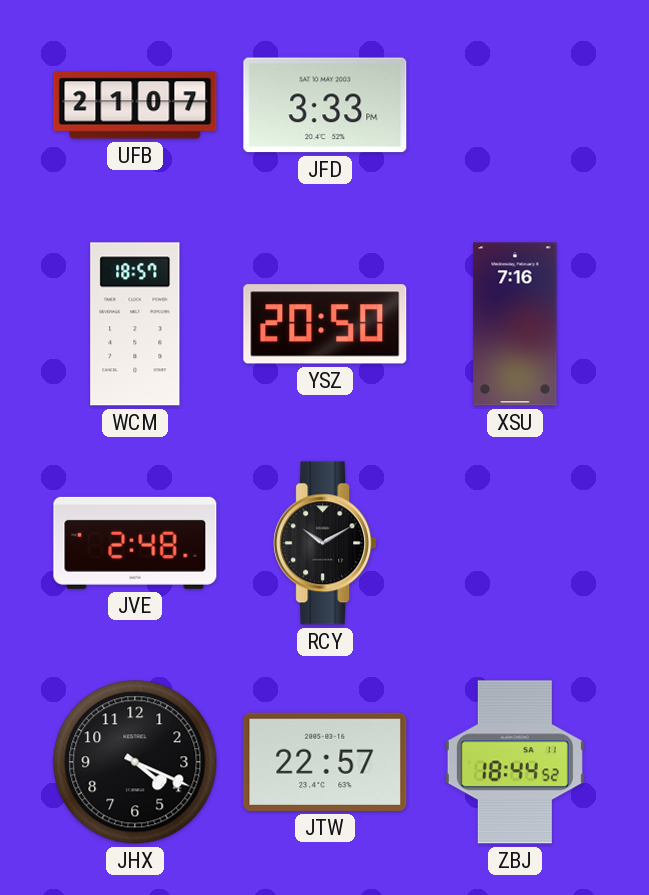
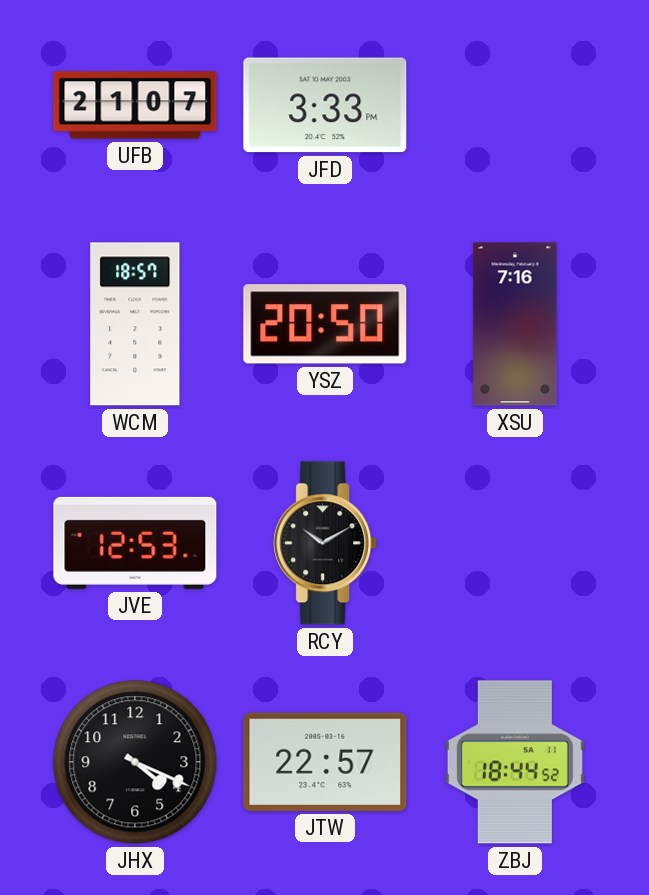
JVE: 2:48 -> 12:53
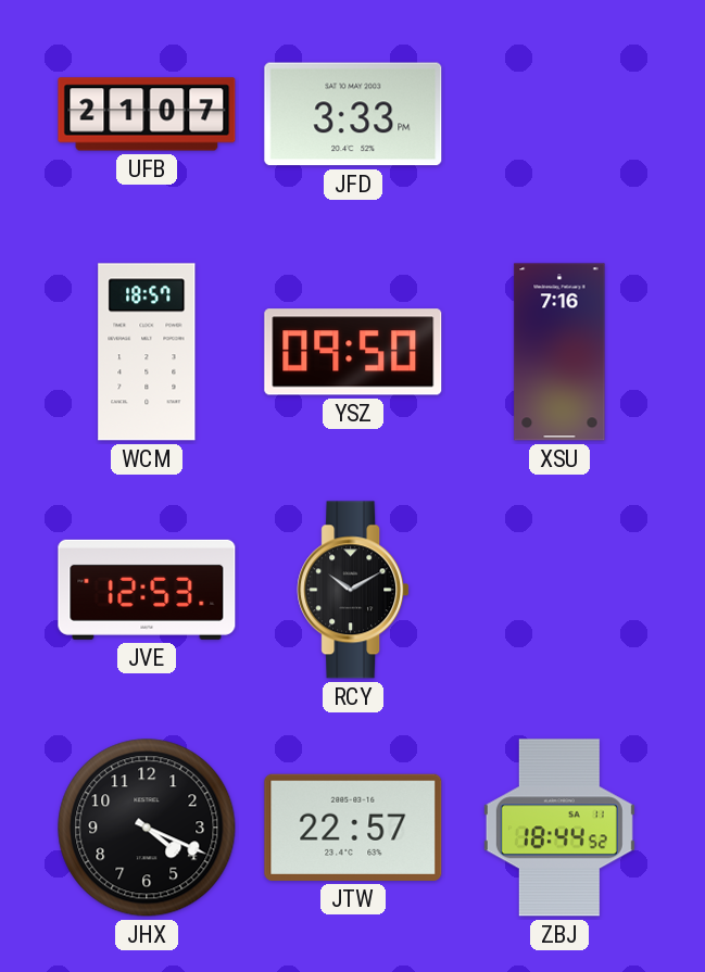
YSZ: 20:50 -> 09:50
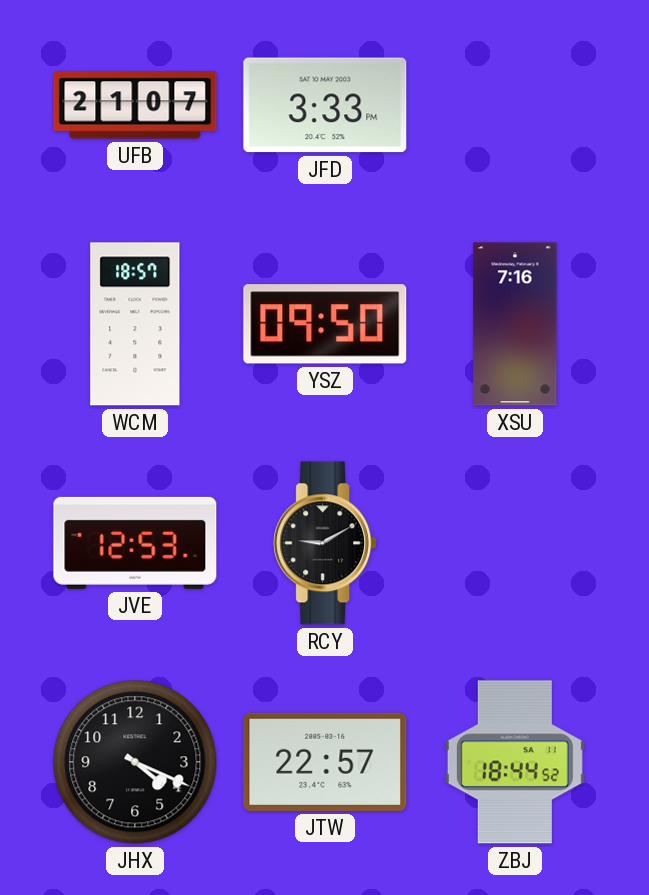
RCY: 10:10 -> 9:10
